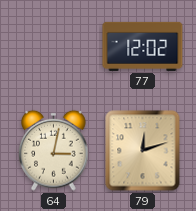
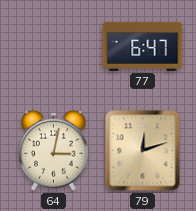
77: 12:02 -> 6:47
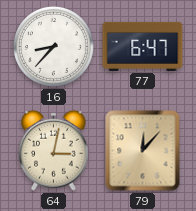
16: none -> 8:37
79: 12:12 -> 12:07
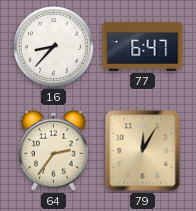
64: 3:02 -> 2:36
79: 12:07 -> 12:05
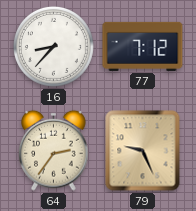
77: 6:47 -> 7:12
79: 12:05 -> 9:26
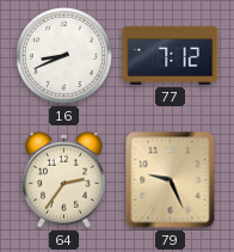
16: 8:37 -> 8:41
